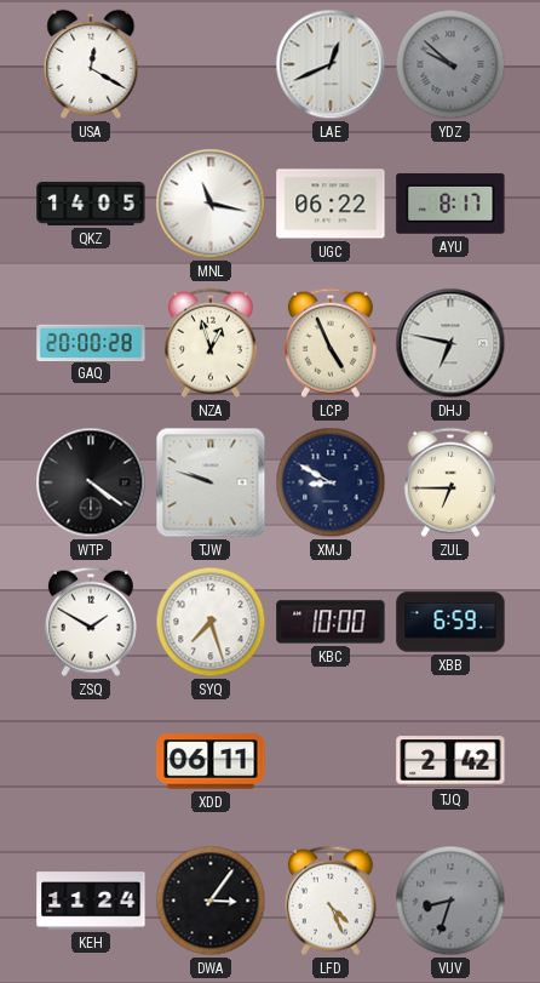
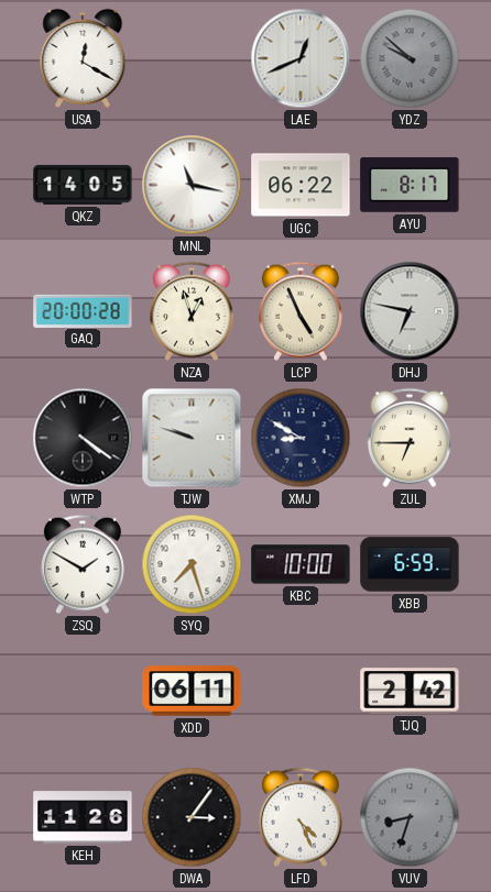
KEH: 11:24 -> 11:26
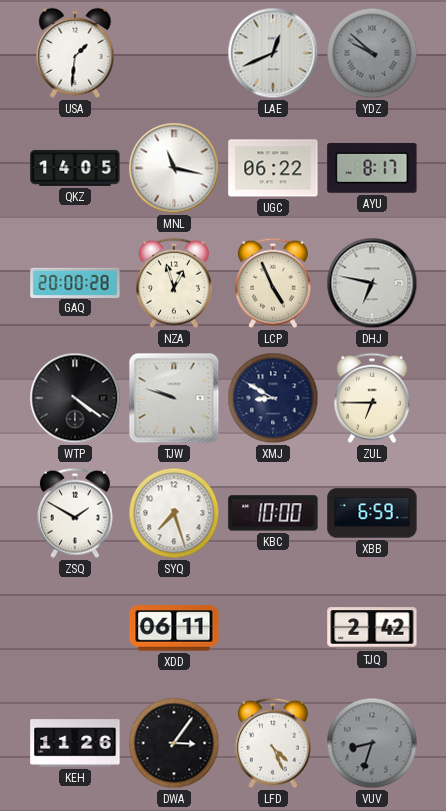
USA: 12:20 -> 1:31
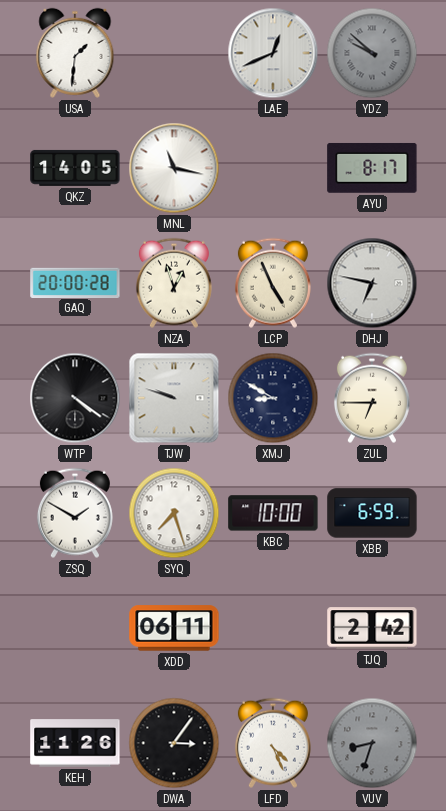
UGC: 06:22 -> none
